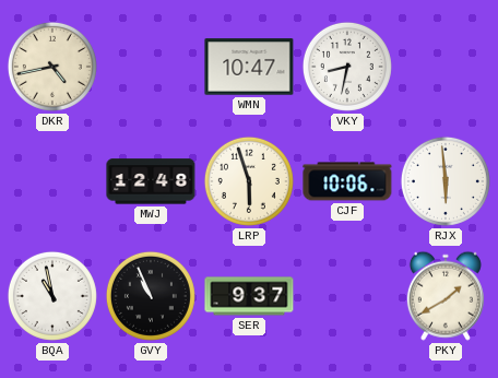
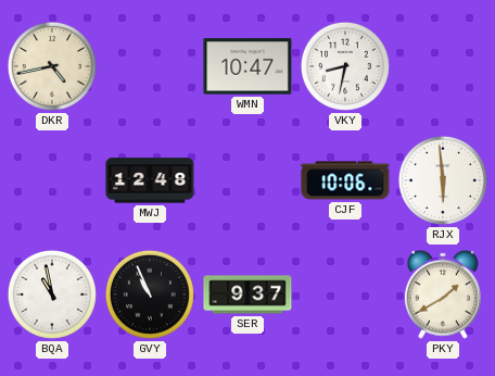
LRP: 5:57 -> none
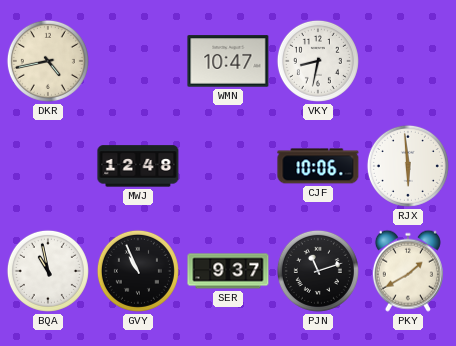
PJN: none -> 11:12
